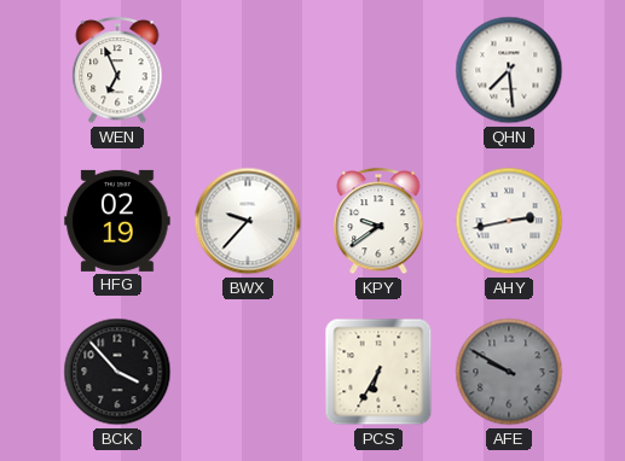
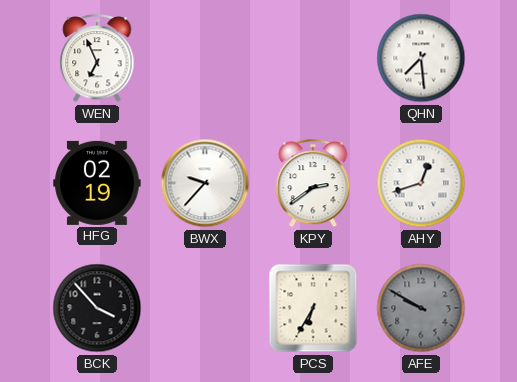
KPY: 9:39 -> 2:39
AHY: 2:43 -> 12:42
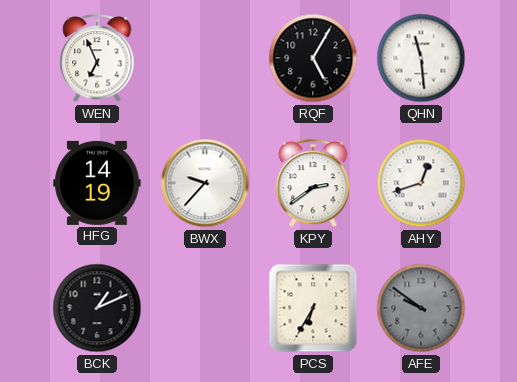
RQF: none -> 5:05
QHN: 7:29 -> 11:29
HFG: 02:19 -> 14:19
BCK: 3:53 -> 1:11
AFE: 9:50 -> 9:51
